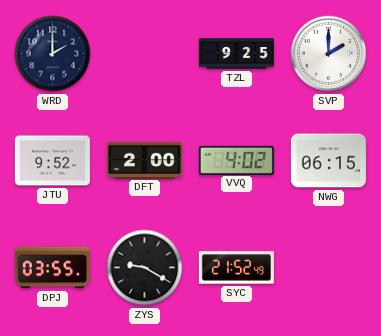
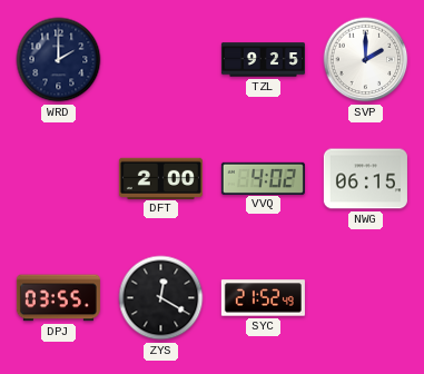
JTU: 9:52 -> none
ZYS: 9:20 -> 12:20
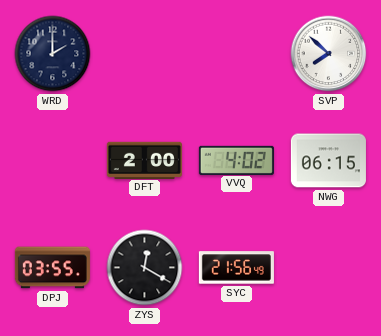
TZL: 9:25 -> none
SVP: 2:00 -> 7:52
SYC: 21:52 -> 21:56
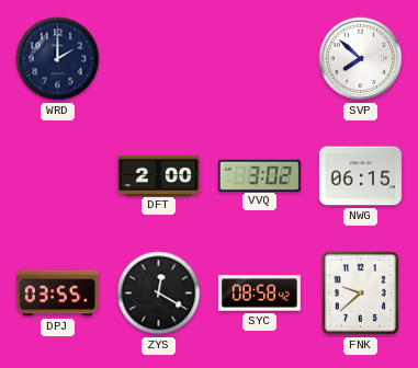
VVQ: 4:02 -> 3:02
SYC: 21:56 -> 08:58
FNK: none -> 9:38
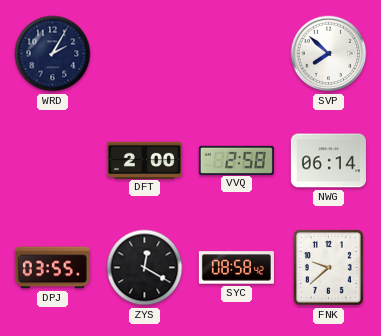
WRD: 2:00 -> 2:05
VVQ: 3:02 -> 2:58
NWG: 06:15 -> 06:14
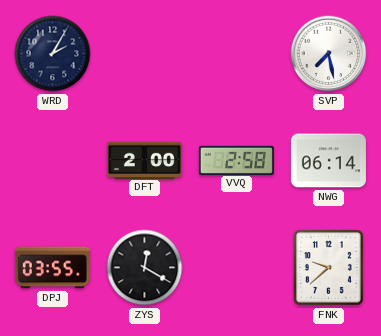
SVP: 7:52 -> 7:28
SYC: 08:58 -> none
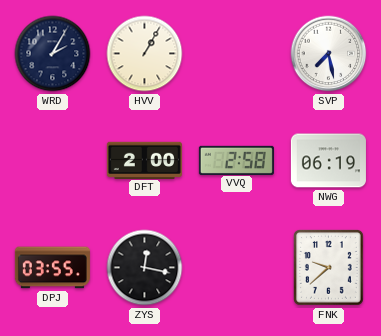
HVV: none -> 1:05
NWG: 06:14 -> 06:19
ZYS: 12:20 -> 12:17
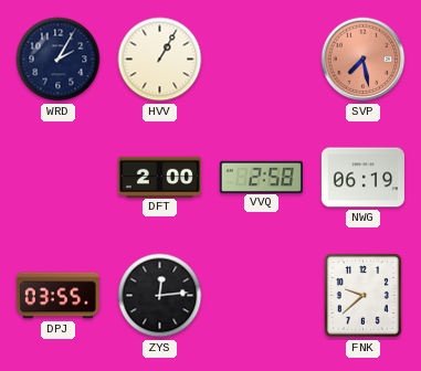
SVP dial: white -> salmon
ZYS: 12:17 -> 12:14
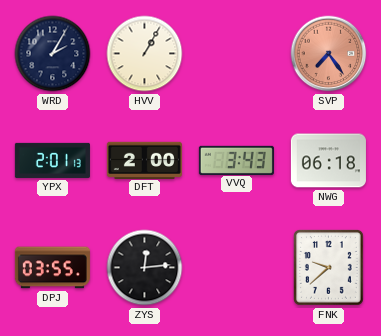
SVP: 7:28 -> 7:24
YPX: none -> 2:01
VVQ: 2:58 -> 3:43
NWG: 06:19 -> 06:18
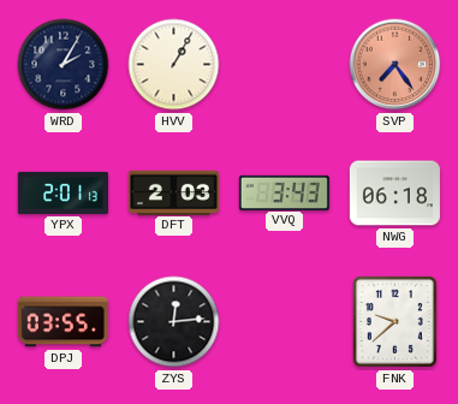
DFT: 2:00 -> 2:03
